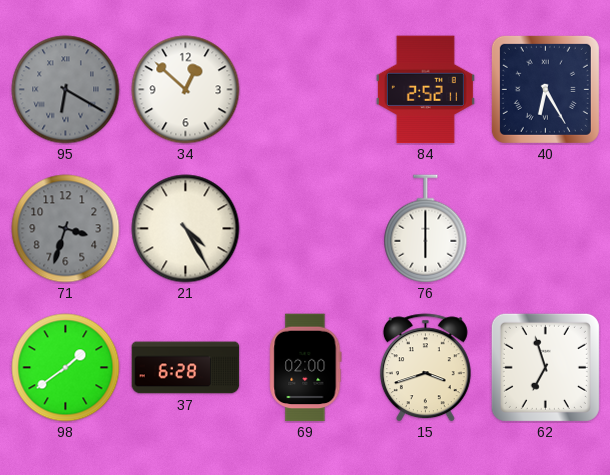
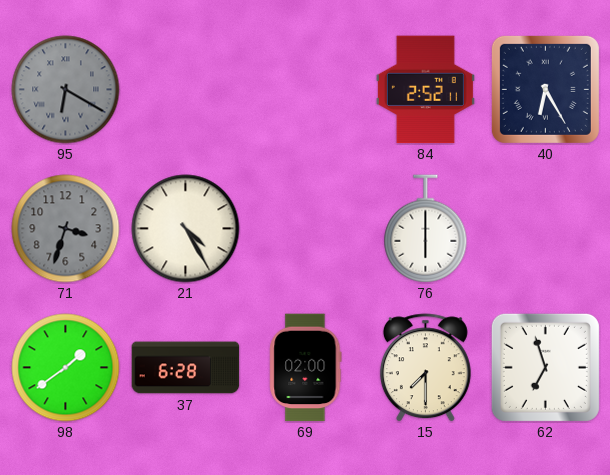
34: 12:52 -> none
15: 3:42 -> 7:30
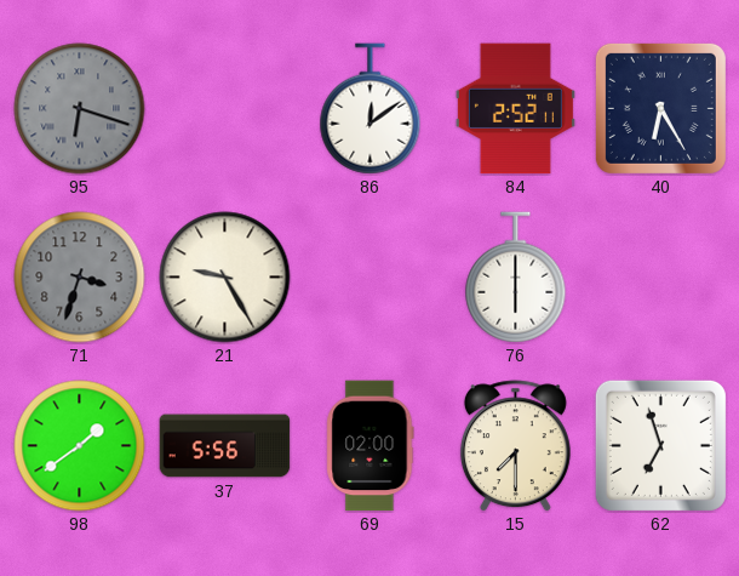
95: 6:20 -> 6:18
86: none -> 12:09
21: 4:25 -> 9:25
37: 6:28 -> 5:56
